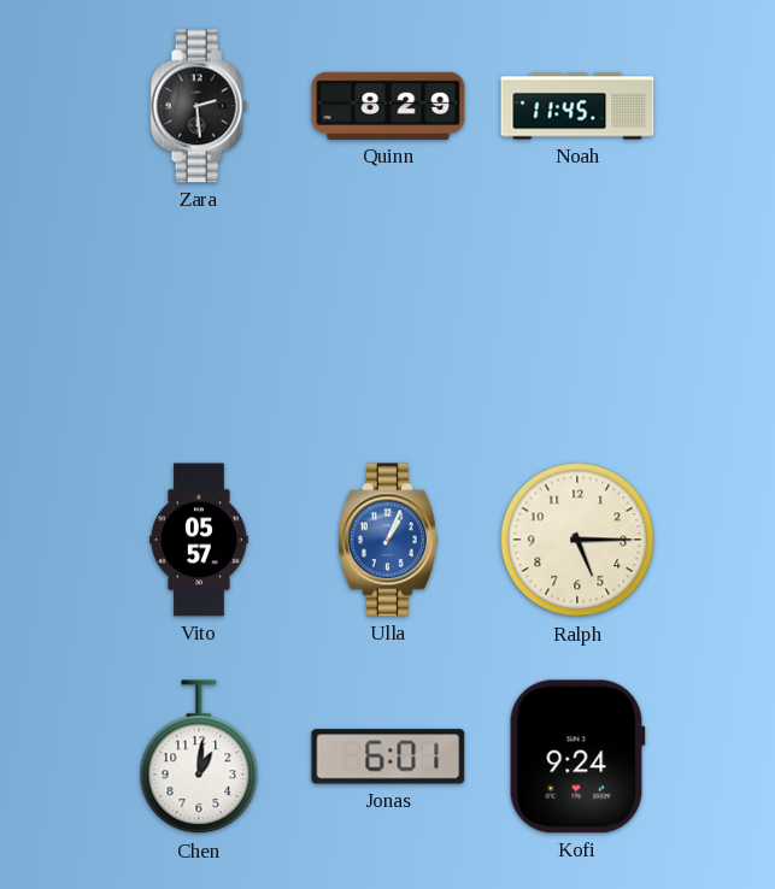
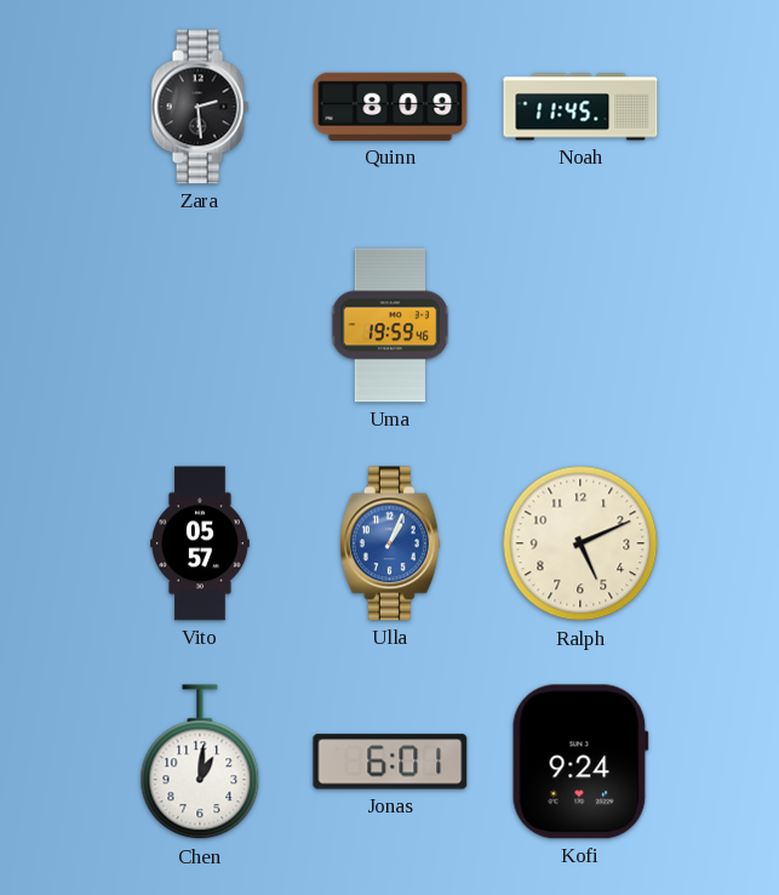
Quinn: 8:29 -> 8:09
Uma: none -> 19:59
Ralph: 5:15 -> 5:11
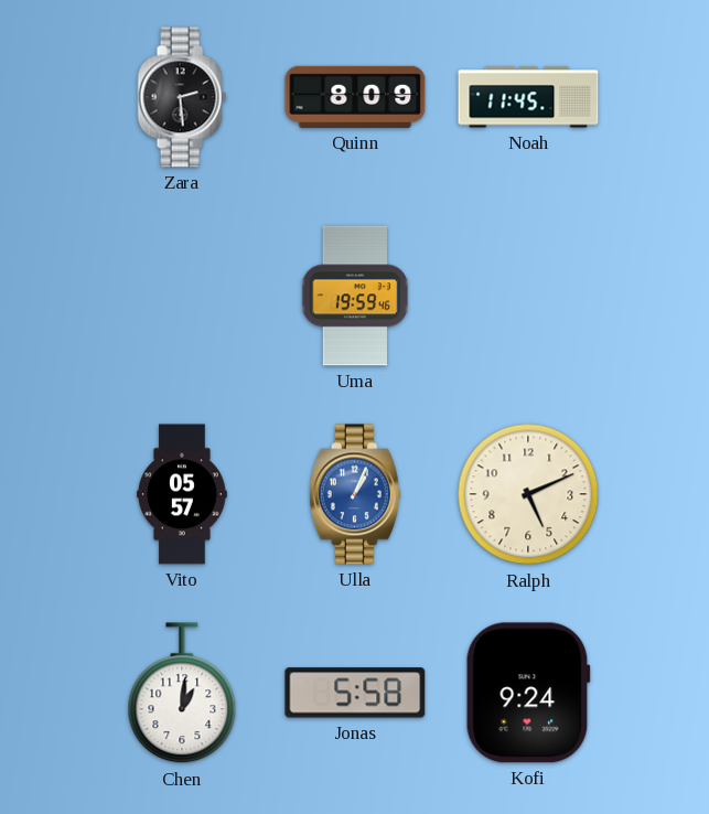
Jonas: 6:01 -> 5:58
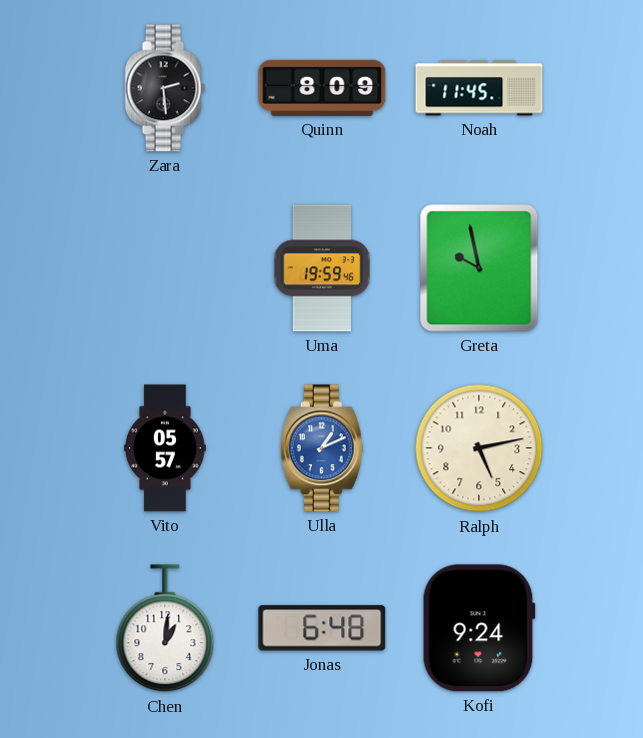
Greta: none -> 9:58
Ulla: 1:04 -> 1:11
Ralph: 5:11 -> 5:13
Jonas: 5:58 -> 6:48
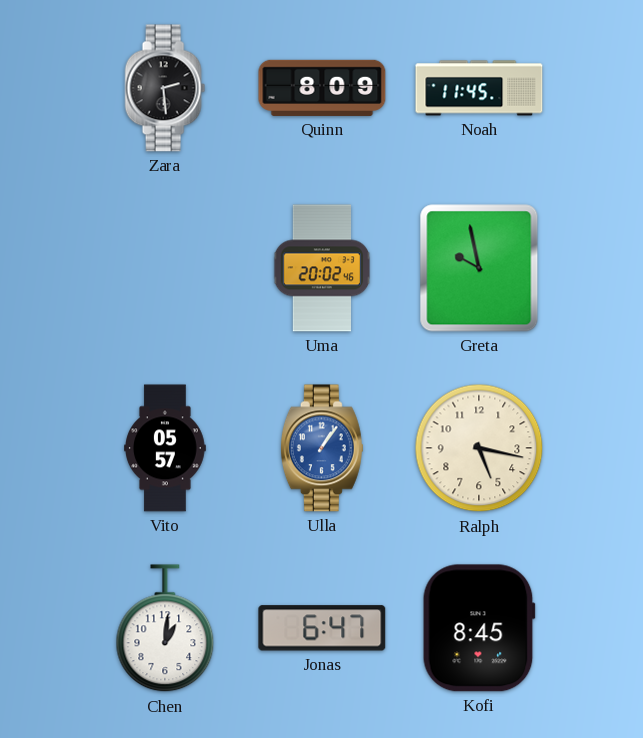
Uma: 19:59 -> 20:02
Ulla: 1:11 -> 1:06
Ralph: 5:13 -> 5:17
Jonas: 6:48 -> 6:47
Kofi: 9:24 -> 8:45
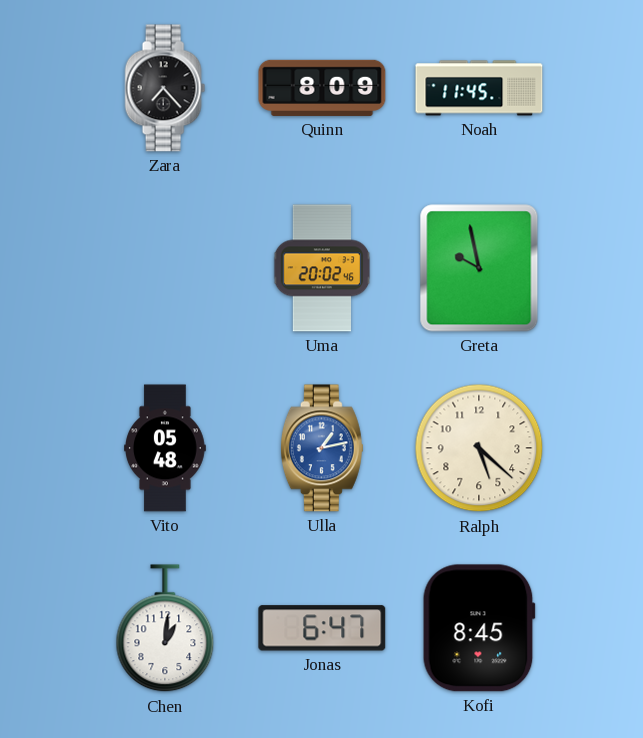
Zara: 2:29 -> 7:23
Vito: 05:57 -> 05:48
Ulla: 1:06 -> 1:13
Ralph: 5:17 -> 5:22
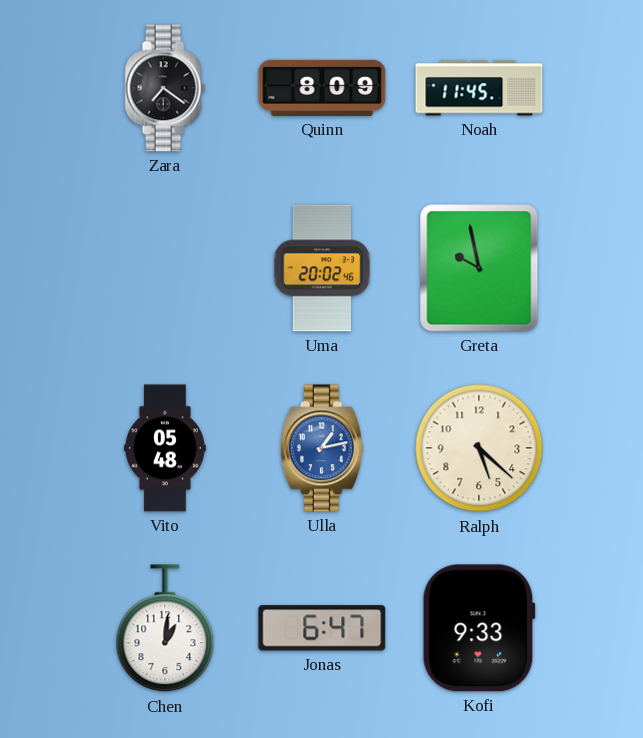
Zara: 7:23 -> 7:21
Kofi: 8:45 -> 9:33
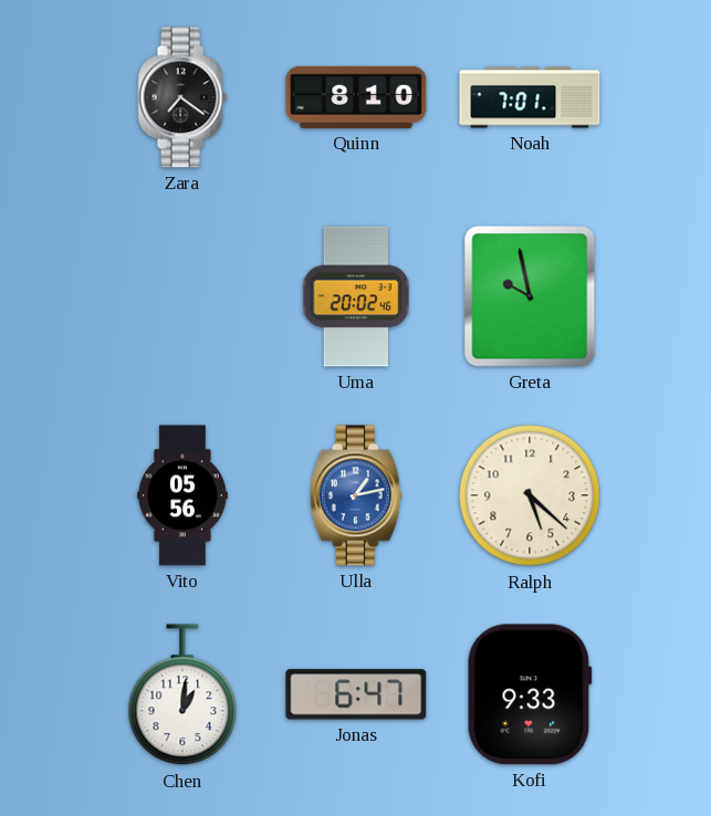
Quinn: 8:09 -> 8:10
Noah: 11:45 -> 7:01
Vito: 05:48 -> 05:56
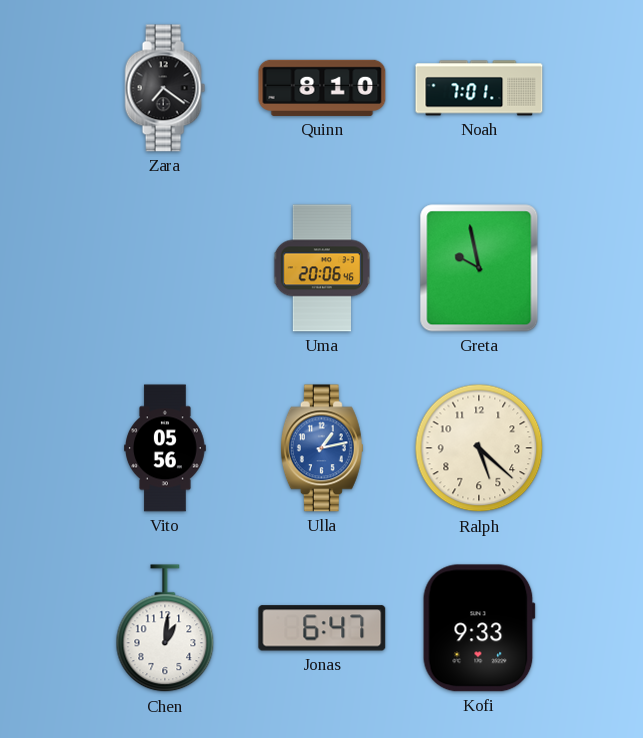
Uma: 20:02 -> 20:06
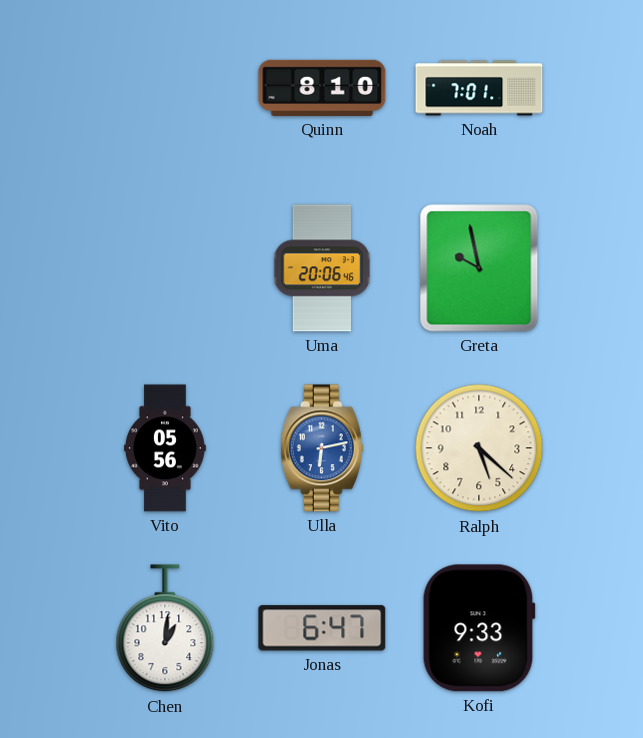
Zara: 7:21 -> none
Ulla: 1:13 -> 6:13
